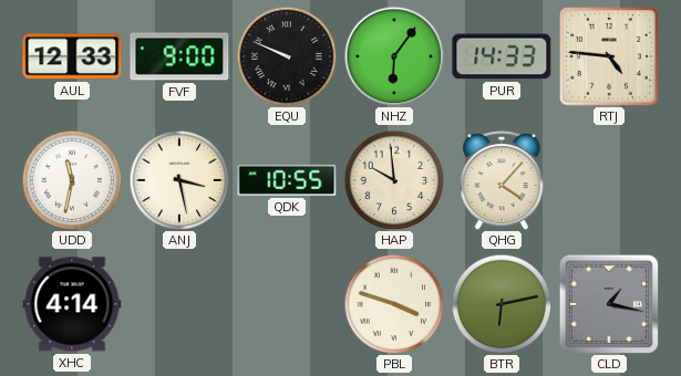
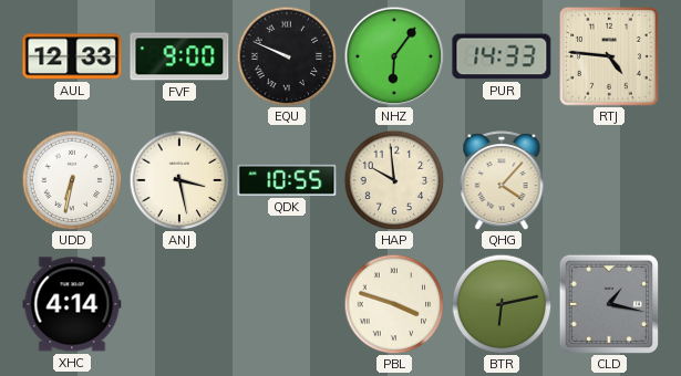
UDD: 11:32 -> 6:32
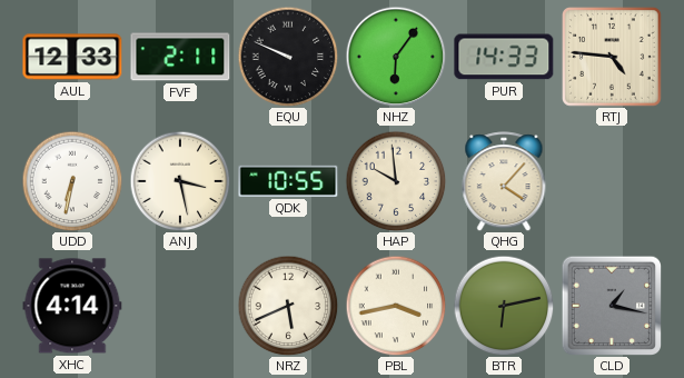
FVF: 9:00 -> 2:11
NRZ: none -> 5:41
PBL: 3:48 -> 3:43
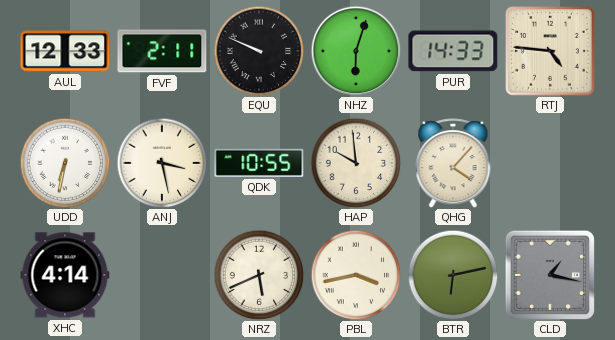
NHZ: 6:06 -> 6:03
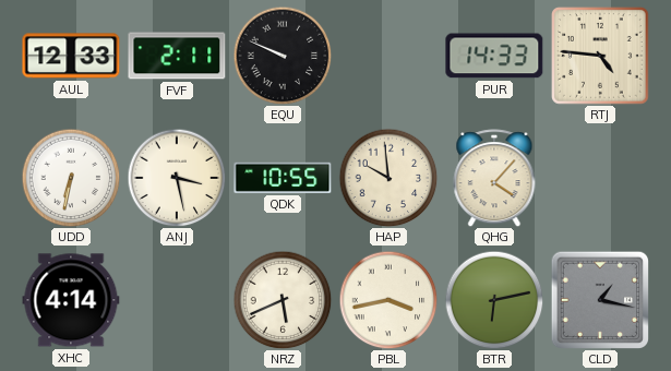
NHZ: 6:03 -> none
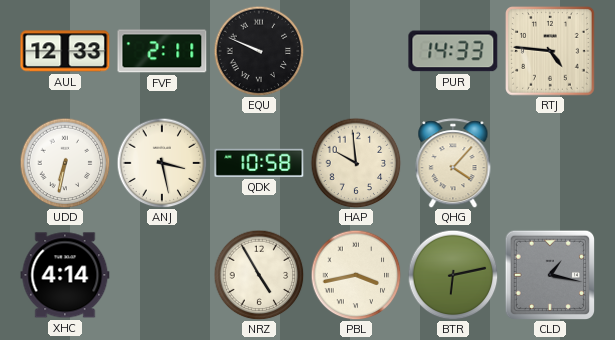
QDK: 10:55 -> 10:58
NRZ: 5:41 -> 4:55
